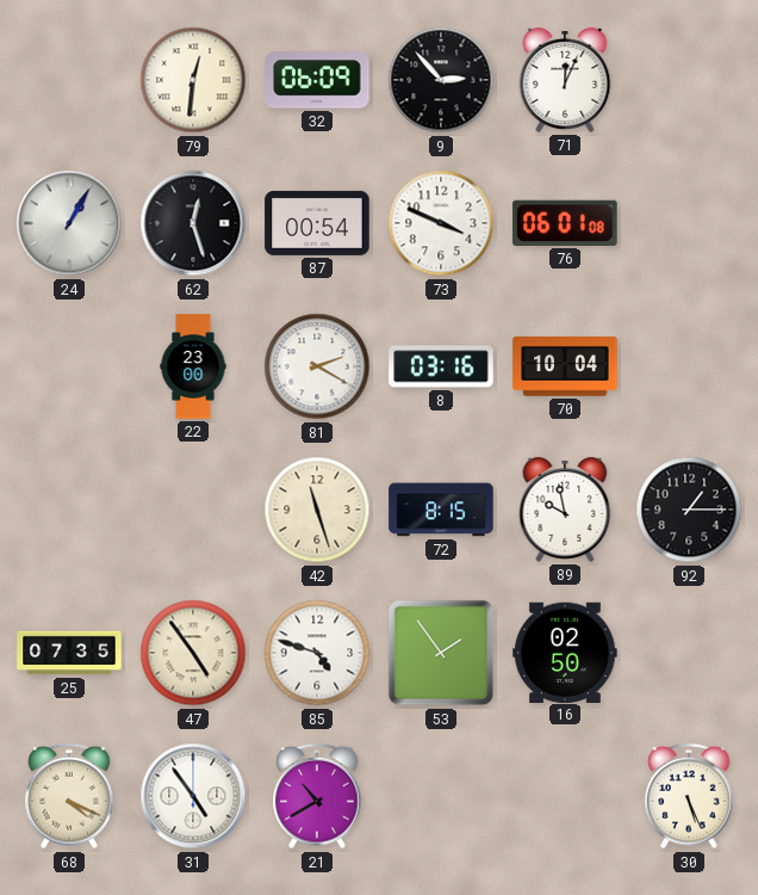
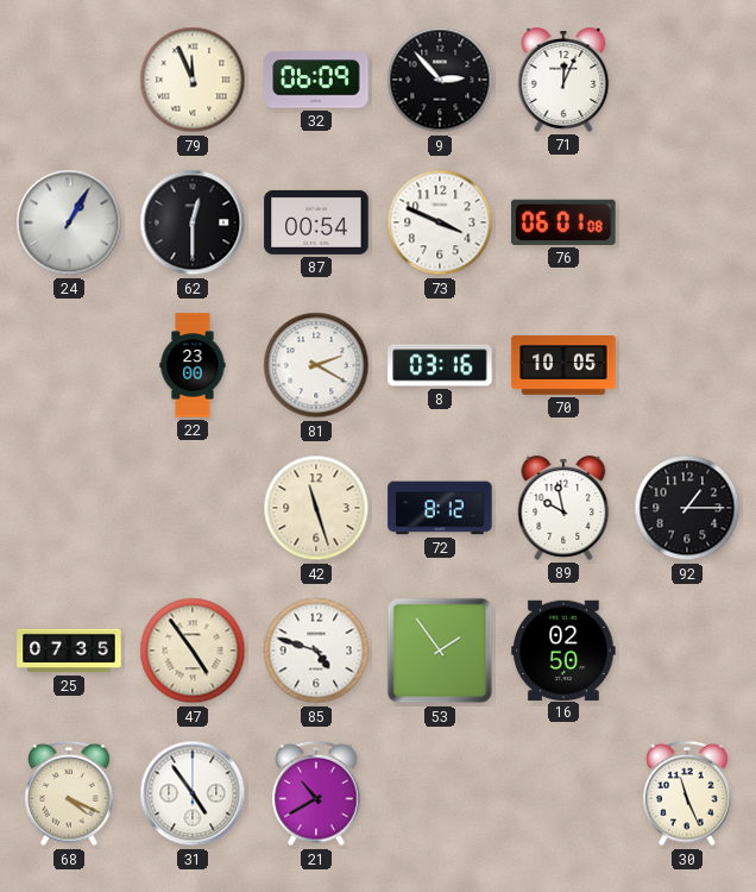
79: 12:31 -> 11:56
62: 12:27 -> 12:30
70: 10:04 -> 10:05
72: 8:15 -> 8:12
30: 5:26 -> 11:26
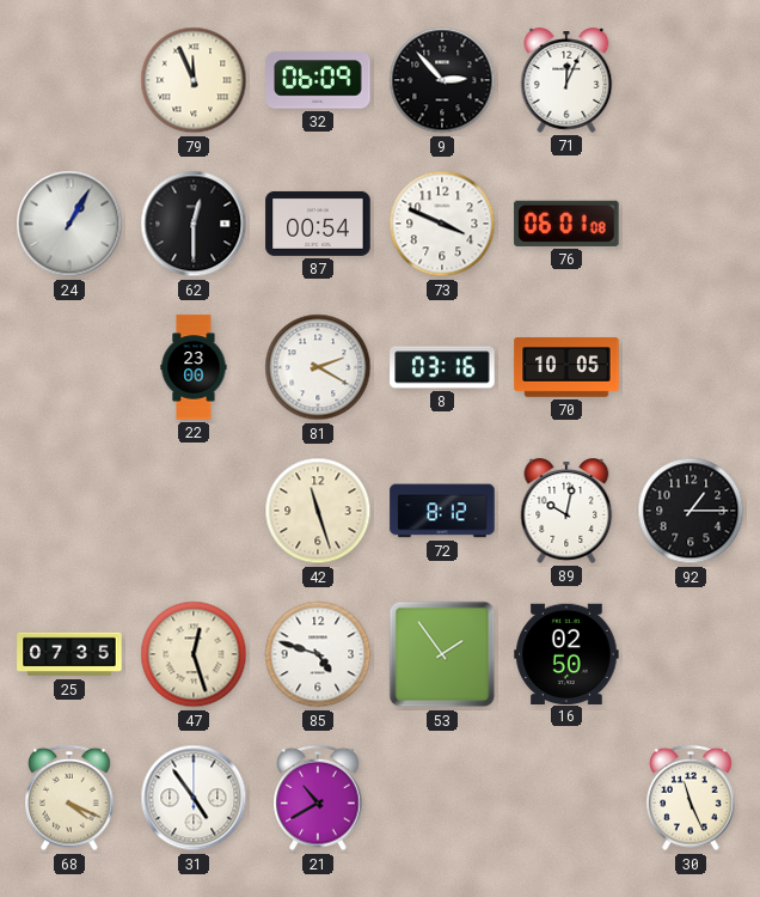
89: 9:58 -> 10:02
47: 4:54 -> 12:27
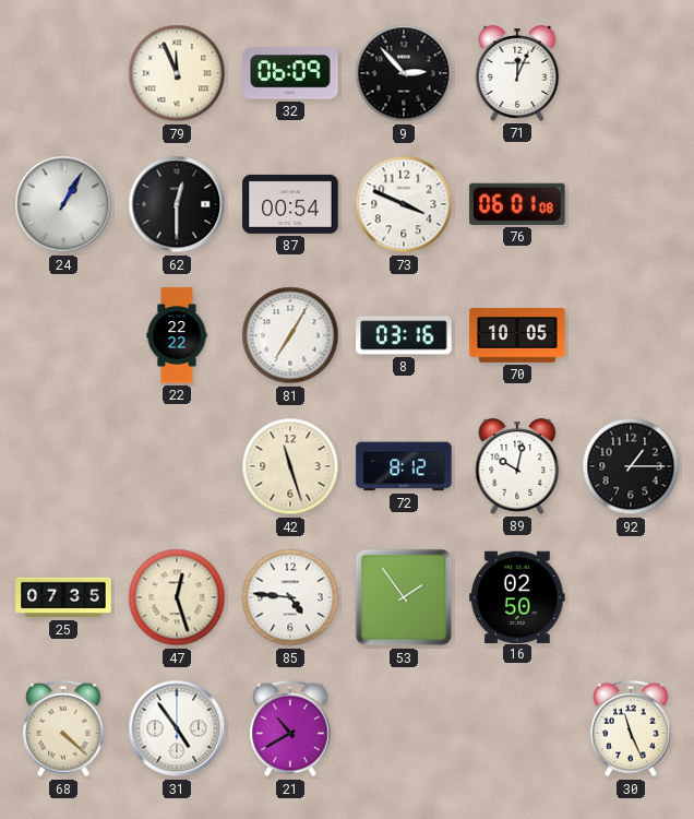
22: 23:00 -> 22:22
81: 2:20 -> 7:05
85: 4:48 -> 4:46
68: 4:19 -> 4:22
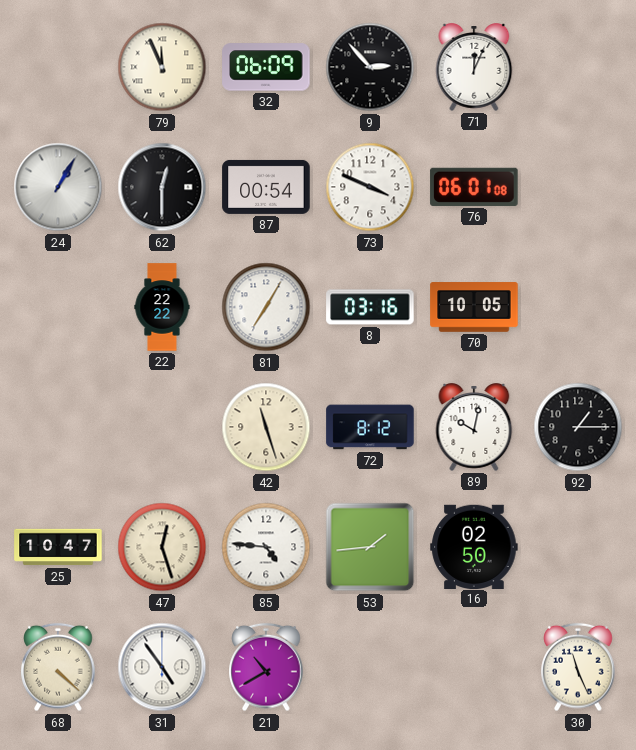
25: 07:35 -> 10:47
53: 1:54 -> 1:44
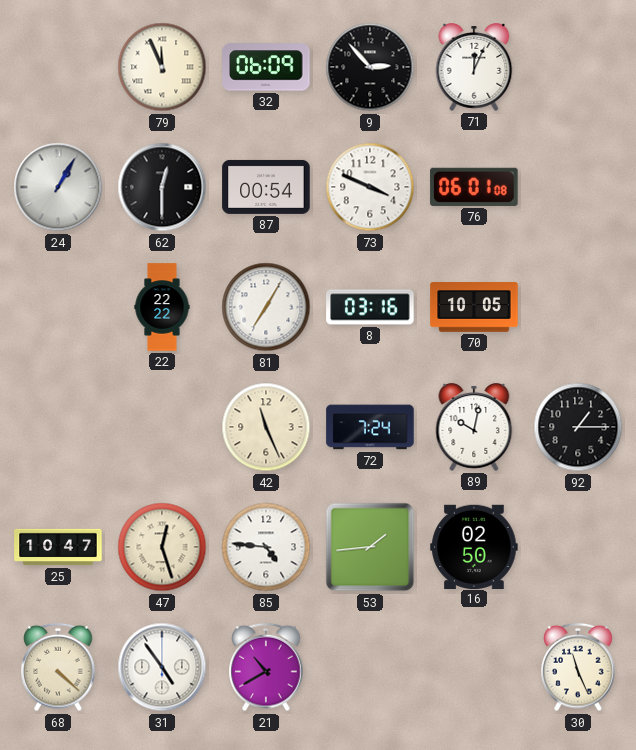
42: 11:27 -> 11:26
72: 8:12 -> 7:24
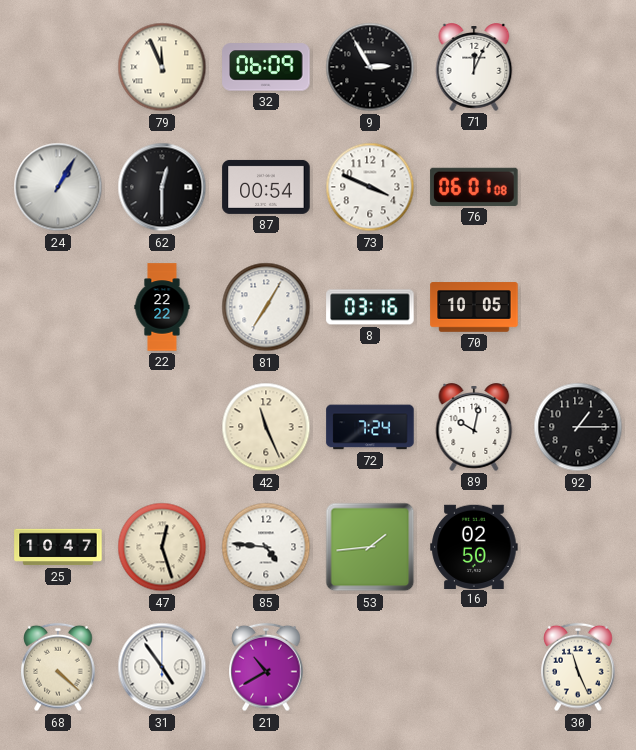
9: 2:53 -> 2:55
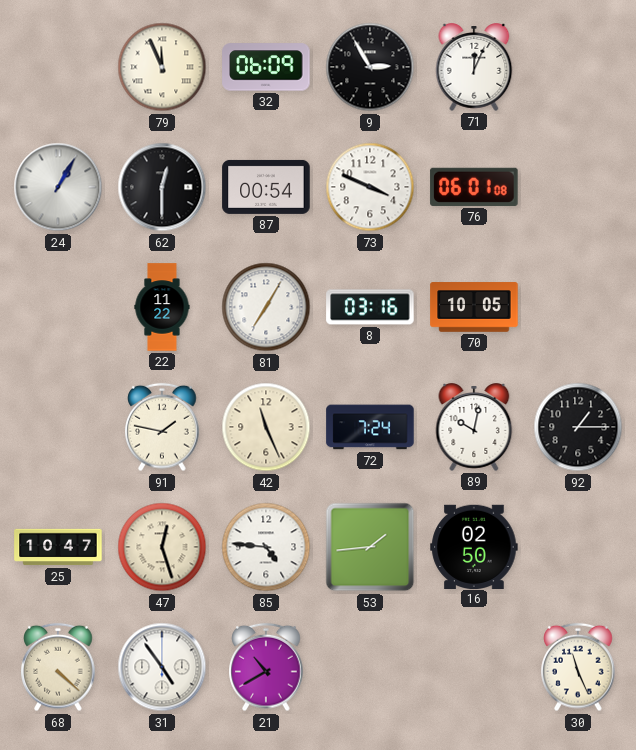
22: 22:22 -> 11:22
91: none -> 1:47
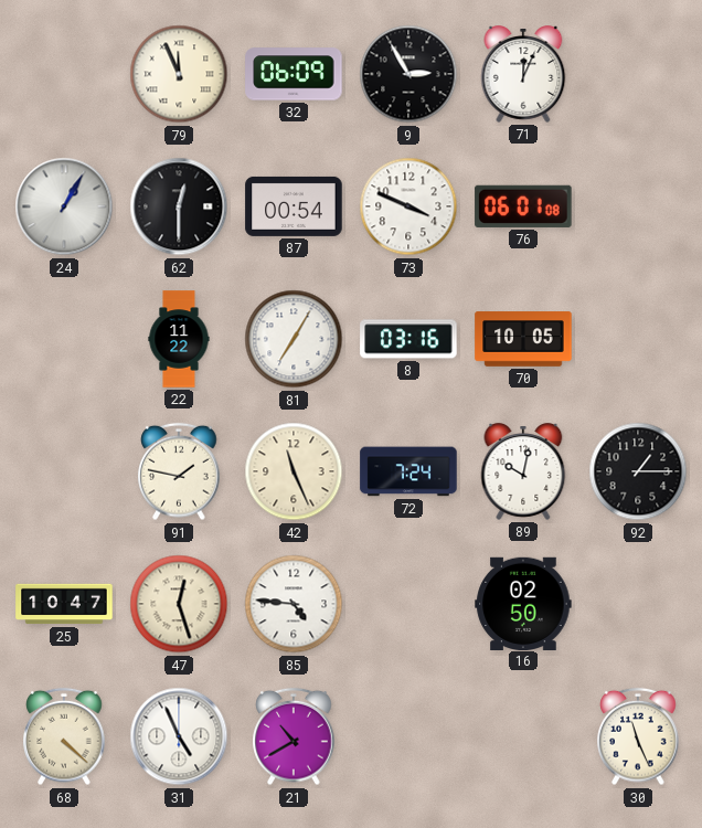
53: 1:44 -> none
31: 4:54 -> 4:56
